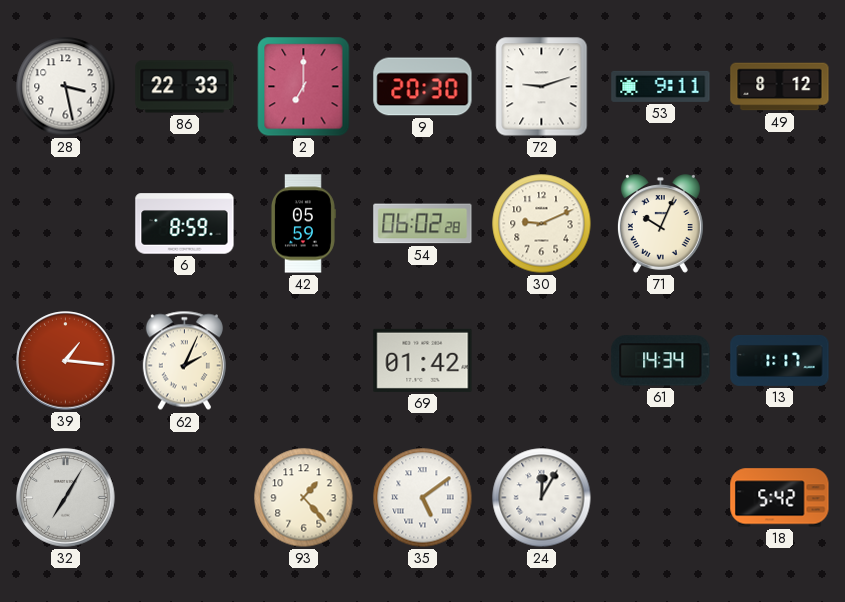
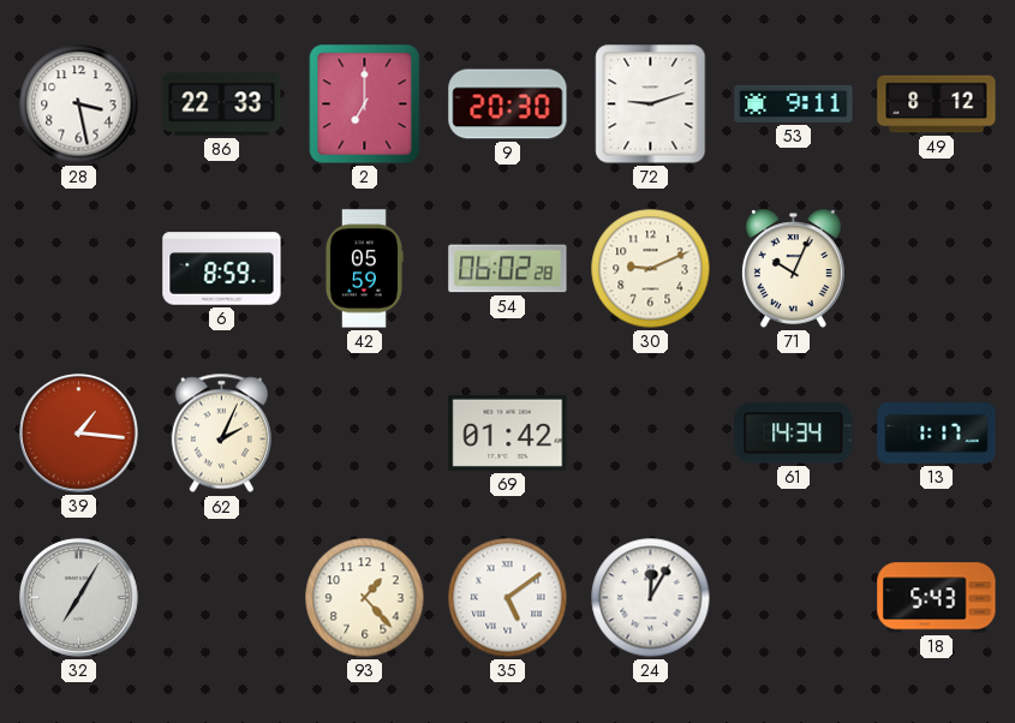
18: 5:42 -> 5:43
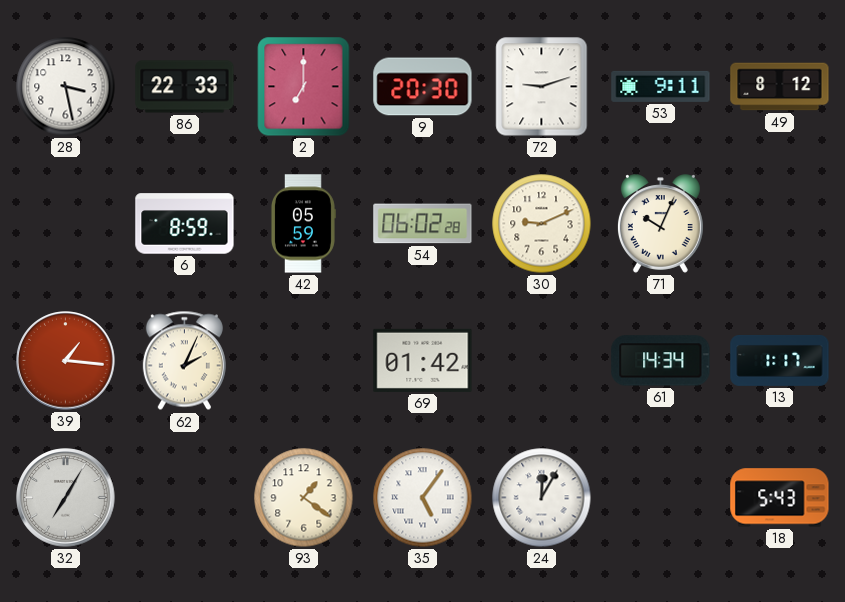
93: 1:23 -> 1:21
35: 5:09 -> 5:06
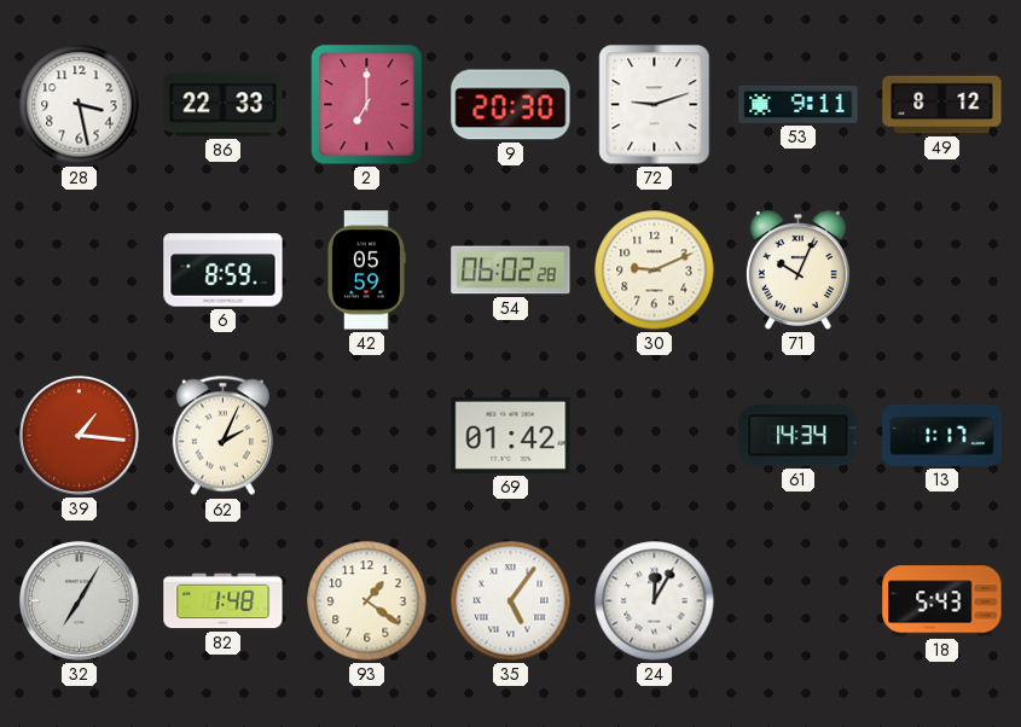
82: none -> 1:48
